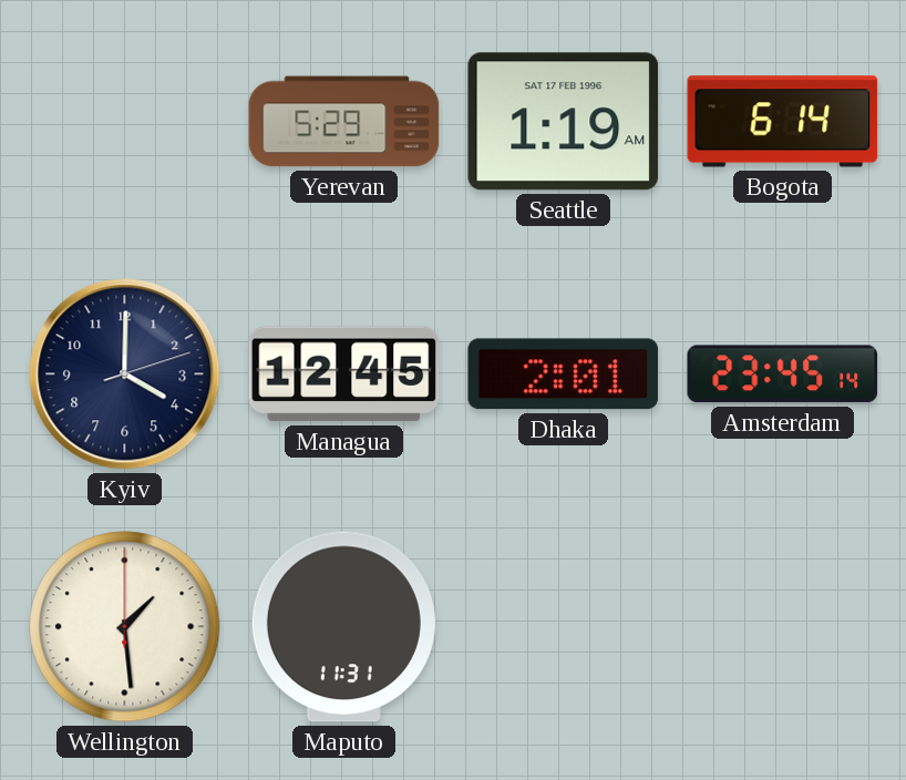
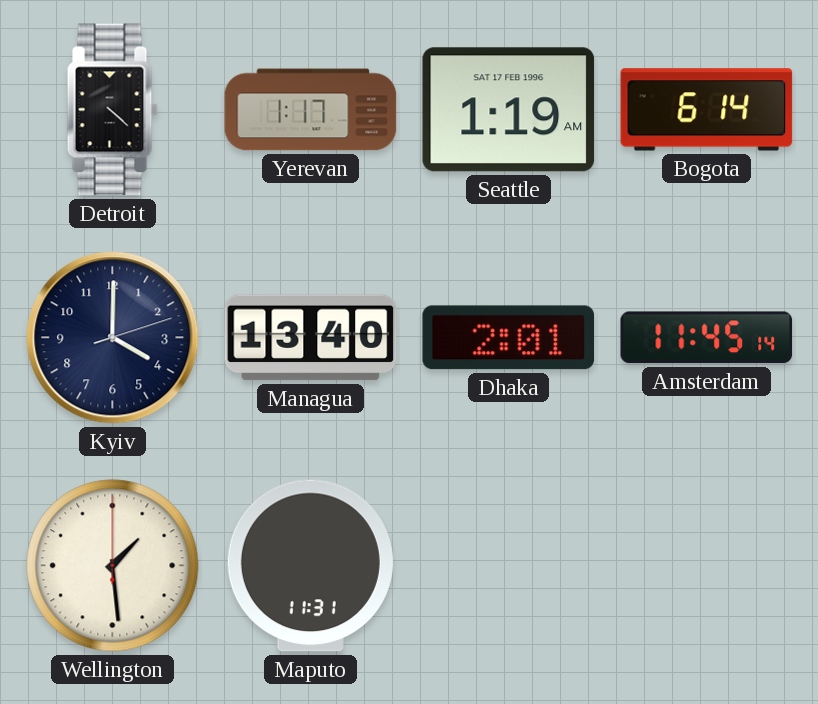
Detroit: none -> 4:22
Yerevan: 5:29 -> 1:17
Managua: 12:45 -> 13:40
Amsterdam: 23:45 -> 11:45
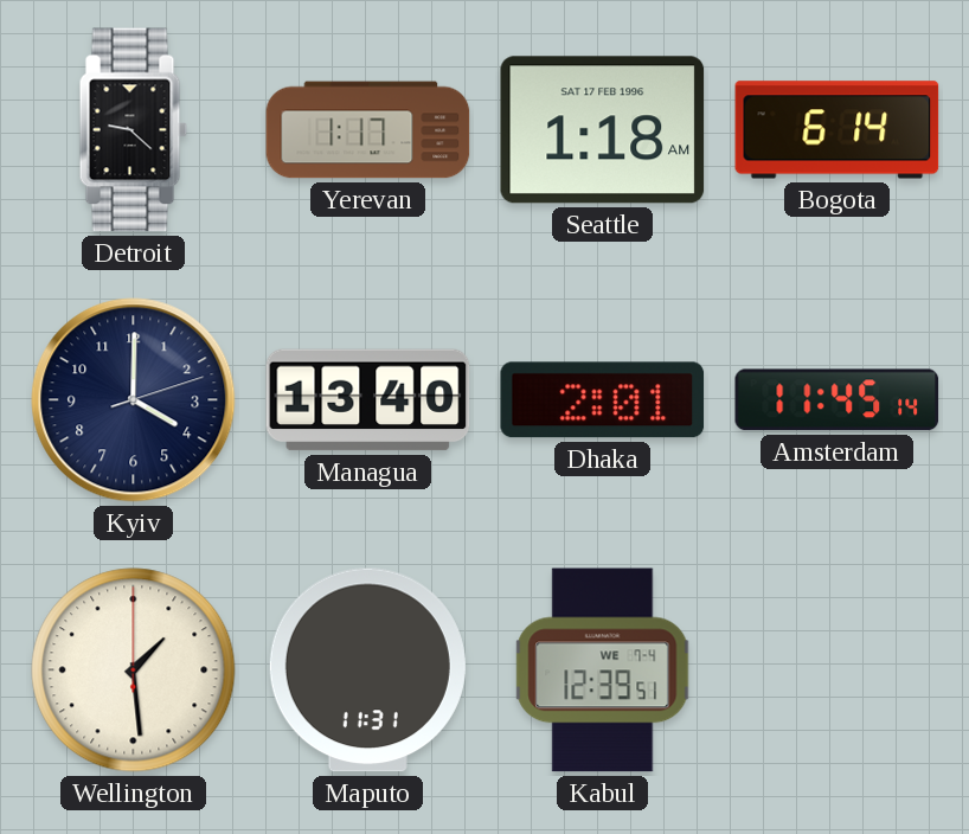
Detroit: 4:22 -> 9:22
Seattle: 1:19 -> 1:18
Kabul: none -> 12:39
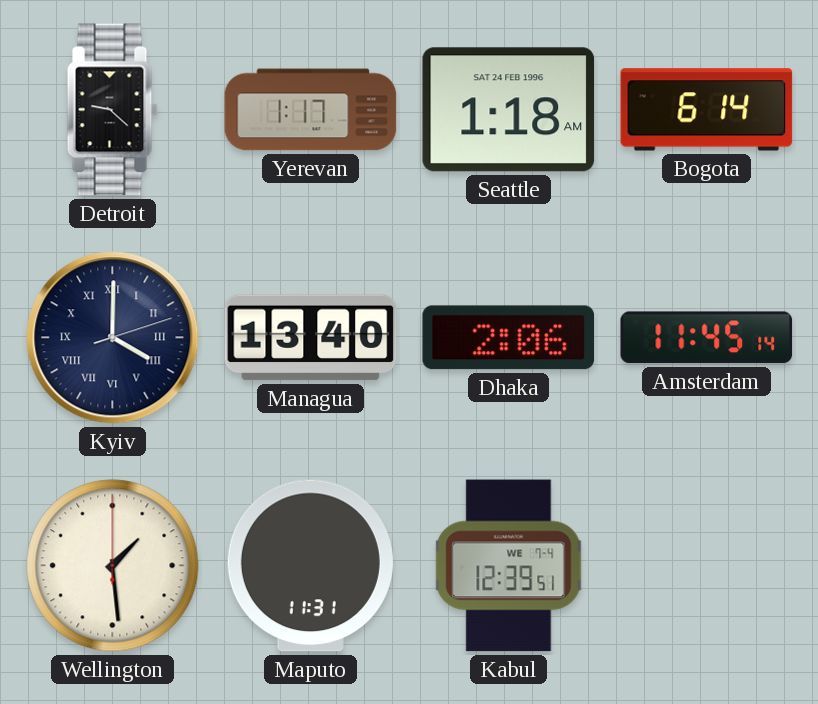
Seattle date: SAT 17 FEB 1996 -> SAT 24 FEB 1996
Kyiv numerals: Arabic -> Roman
Dhaka: 2:01 -> 2:06
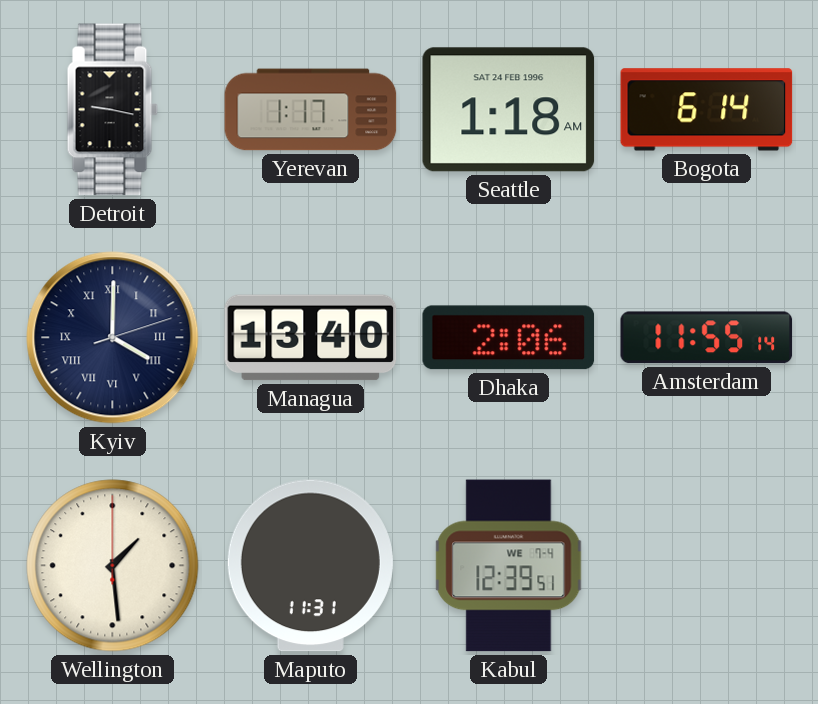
Detroit: 9:22 -> 9:17
Amsterdam: 11:45 -> 11:55
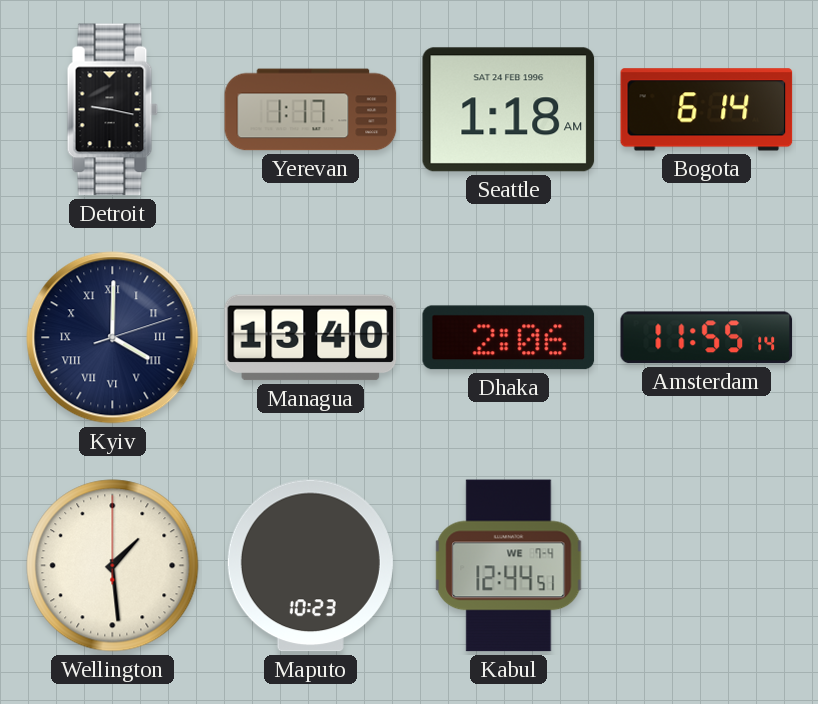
Maputo: 11:31 -> 10:23
Kabul: 12:39 -> 12:44
